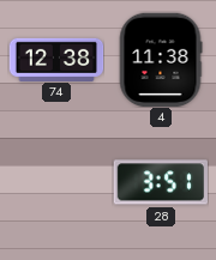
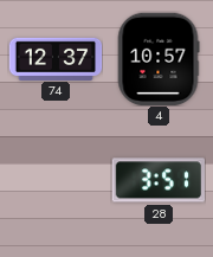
74: 12:38 -> 12:37
4: 11:38 -> 10:57
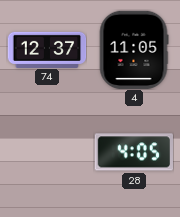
4: 10:57 -> 11:05
28: 3:51 -> 4:05
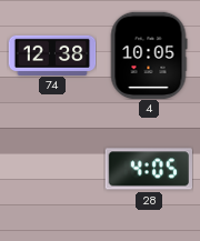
74: 12:37 -> 12:38
4: 11:05 -> 10:05
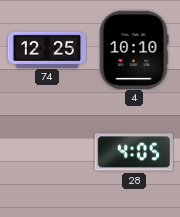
74: 12:38 -> 12:25
4: 10:05 -> 10:10
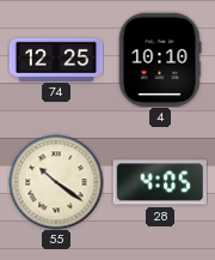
55: none -> 10:21
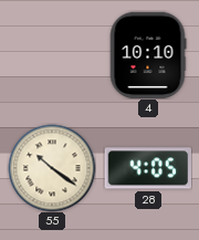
74: 12:25 -> none
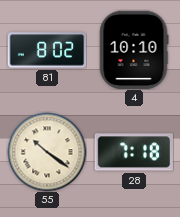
81: none -> 8:02
28: 4:05 -> 7:18
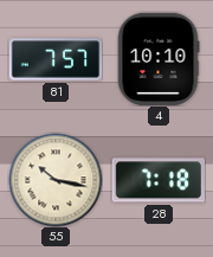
81: 8:02 -> 7:57
55: 10:21 -> 10:17
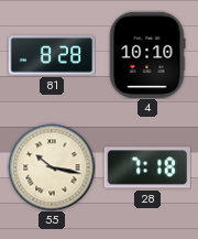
81: 7:57 -> 8:28
